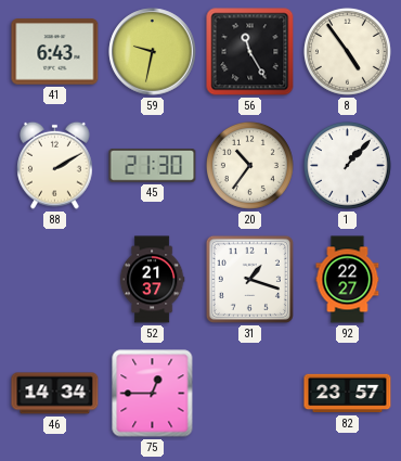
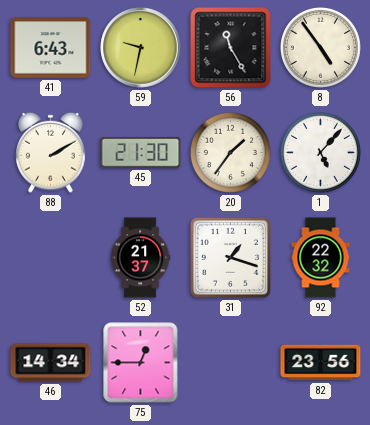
20: 10:36 -> 1:36
1: 1:07 -> 5:07
92: 22:27 -> 22:32
82: 23:57 -> 23:56
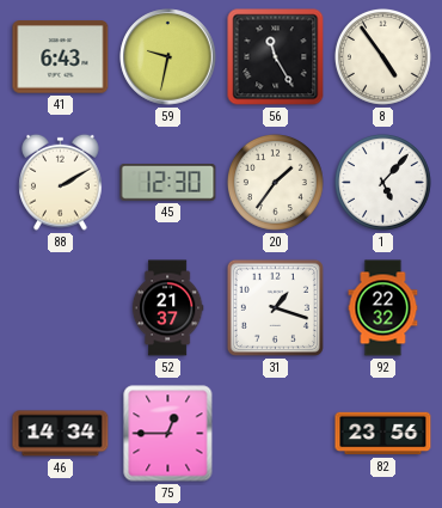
45: 21:30 -> 12:30
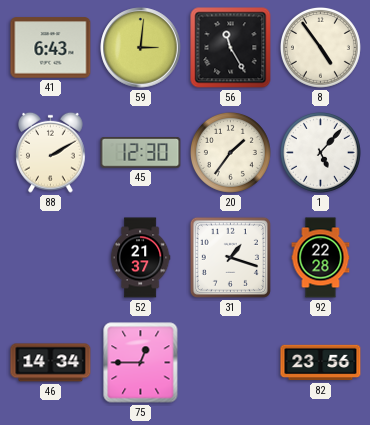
59: 9:32 -> 3:01
92: 22:32 -> 22:28
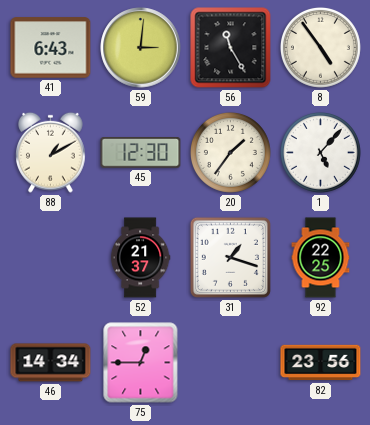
88: 2:10 -> 1:10
92: 22:28 -> 22:25
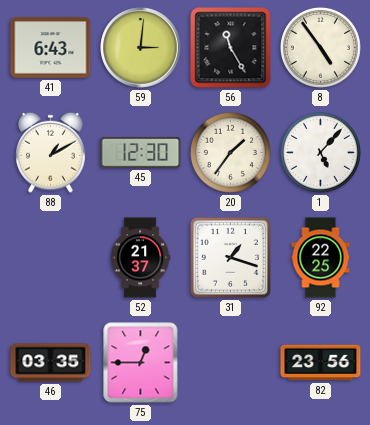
46: 14:34 -> 03:35
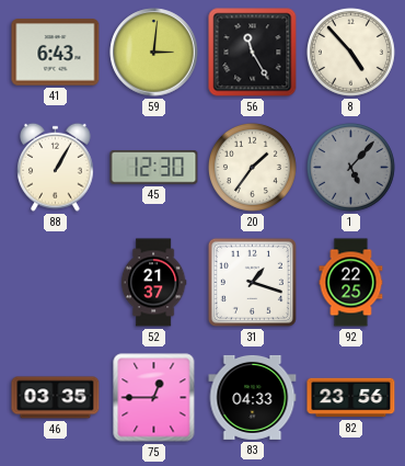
8: 4:54 -> 4:53
88: 1:10 -> 1:05
1 dial: white -> grey
83: none -> 04:33
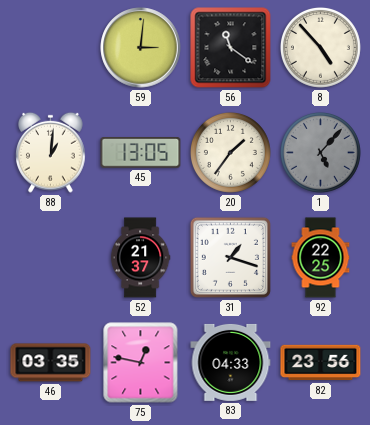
41: 6:43 -> none
56: 11:25 -> 11:21
88: 1:05 -> 1:01
45: 12:30 -> 13:05
75: 12:45 -> 12:47
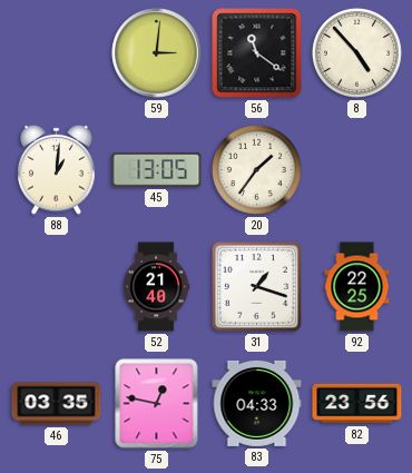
1: 5:07 -> none
52: 21:37 -> 21:40
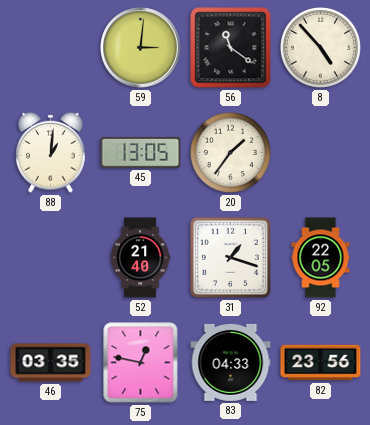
92: 22:25 -> 22:05
